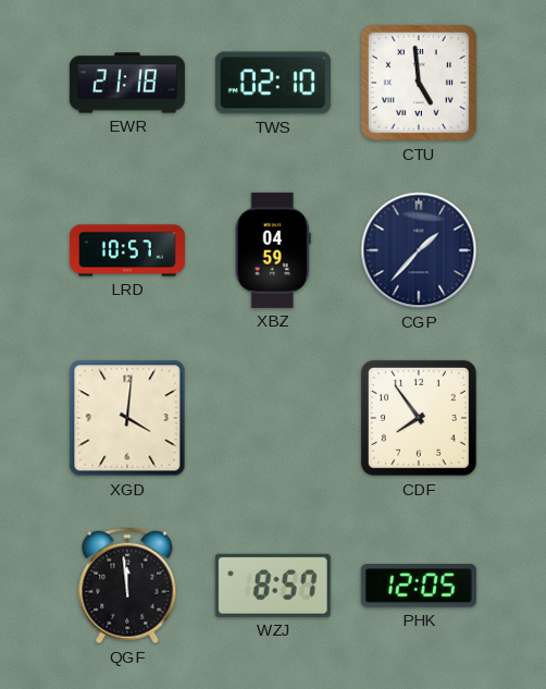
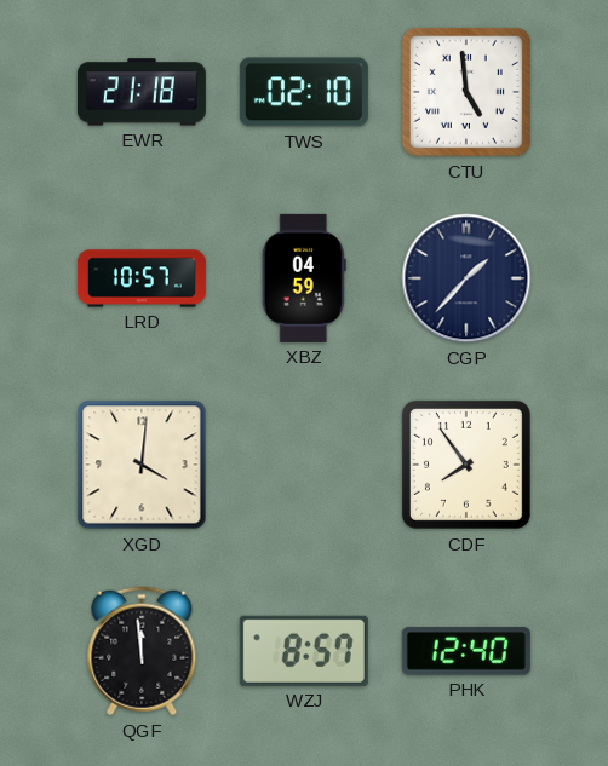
PHK: 12:05 -> 12:40
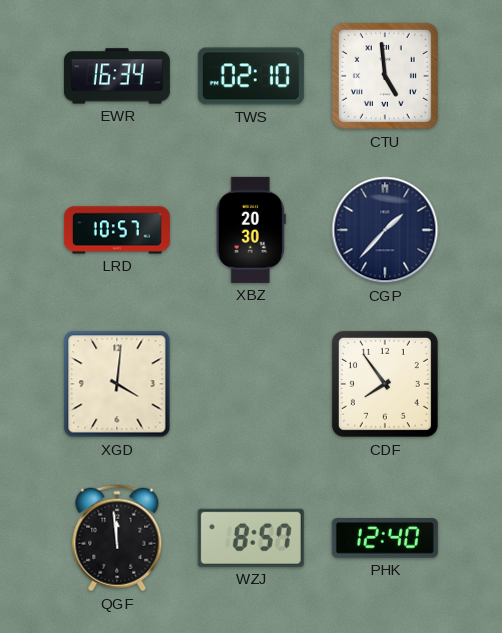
EWR: 21:18 -> 16:34
XBZ: 04:59 -> 20:30
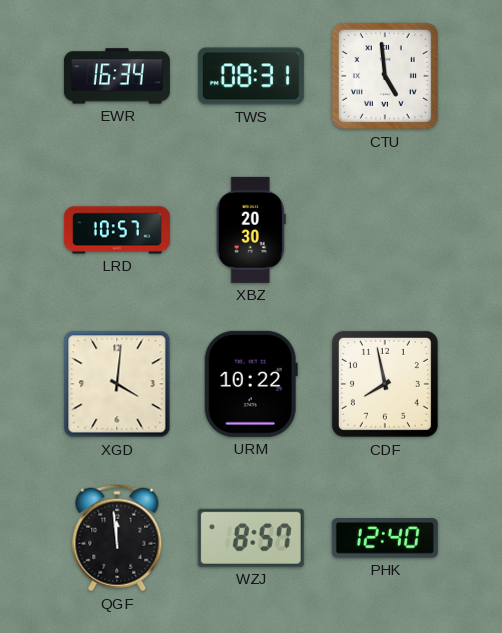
TWS: 02:10 -> 08:31
CGP: 1:37 -> none
URM: none -> 10:22
CDF: 7:54 -> 7:58
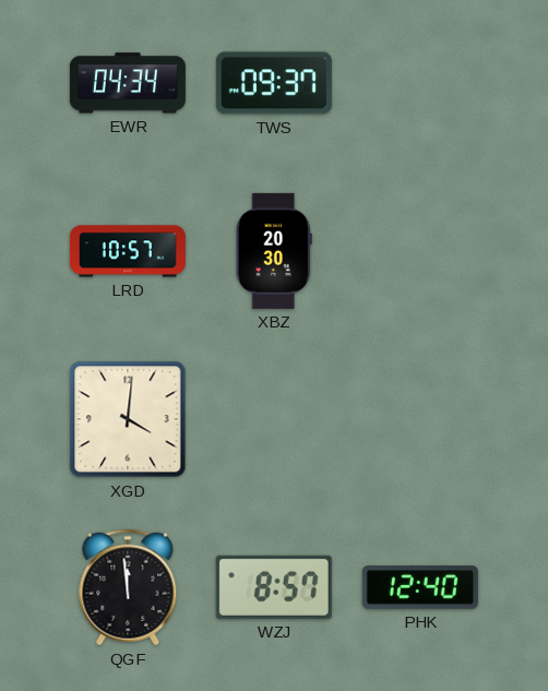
EWR: 16:34 -> 04:34
TWS: 08:31 -> 09:37
CTU: 4:59 -> none
URM: 10:22 -> none
CDF: 7:58 -> none
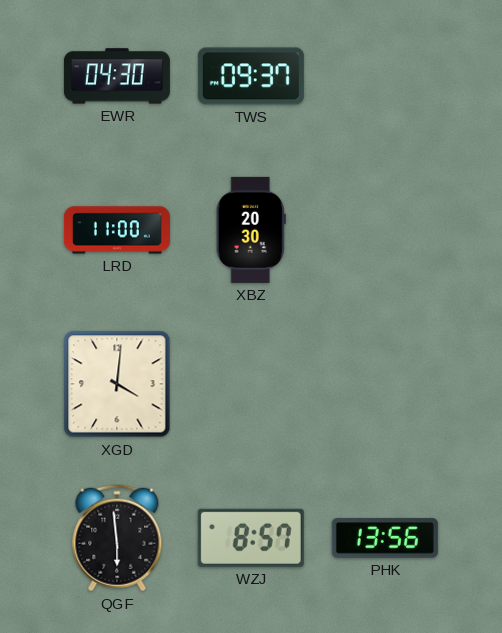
EWR: 04:34 -> 04:30
LRD: 10:57 -> 11:00
QGF: 11:59 -> 5:59
PHK: 12:40 -> 13:56
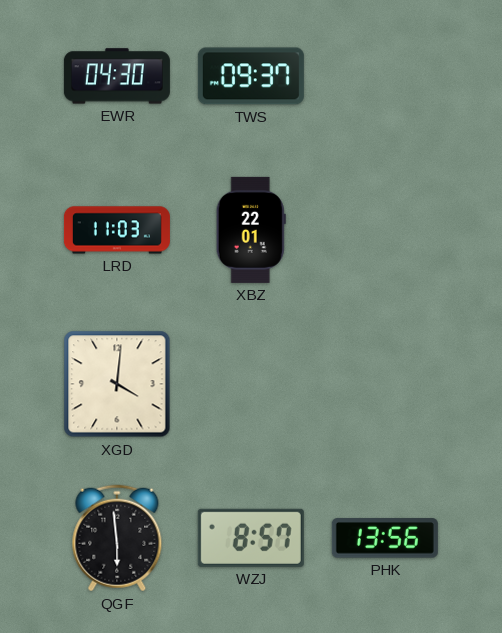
LRD: 11:00 -> 11:03
XBZ: 20:30 -> 22:01
